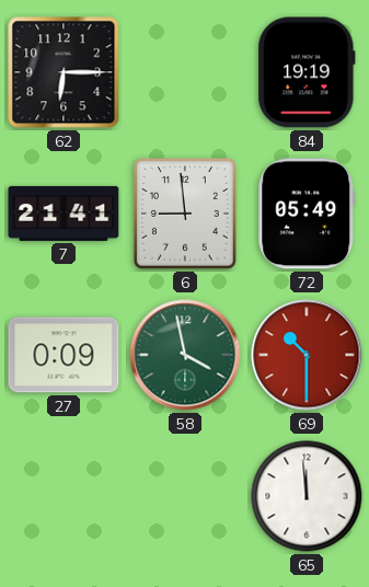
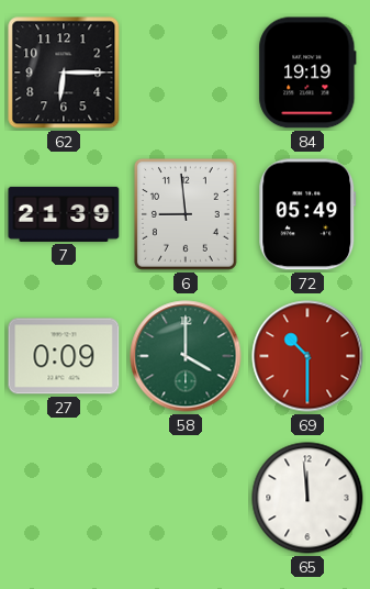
7: 21:41 -> 21:39
58: 3:58 -> 4:00
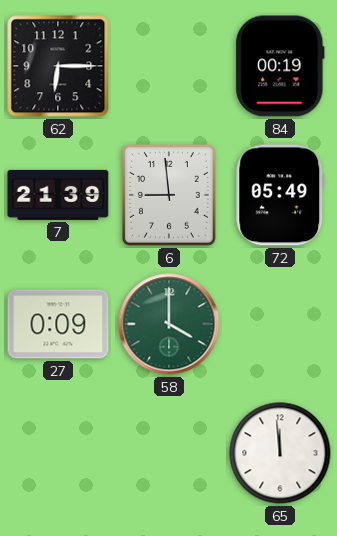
84: 19:19 -> 00:19
69: 10:30 -> none
